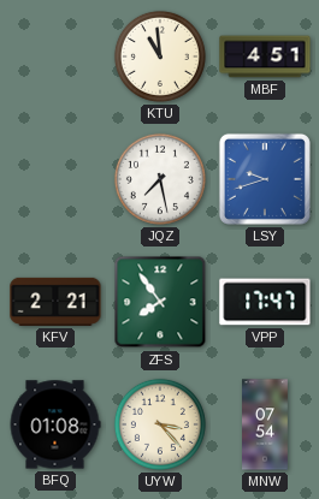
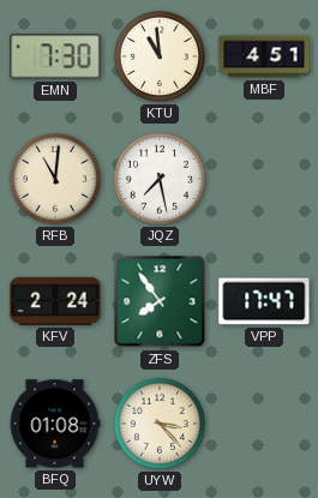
EMN: none -> 7:30
RFB: none -> 11:01
LSY: 9:42 -> none
KFV: 2:21 -> 2:24
MNW: 07:54 -> none
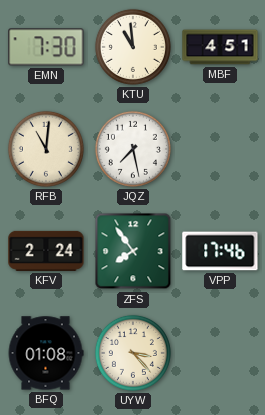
VPP: 17:47 -> 17:46
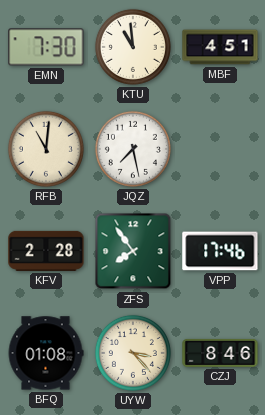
KFV: 2:24 -> 2:28
CZJ: none -> 8:46
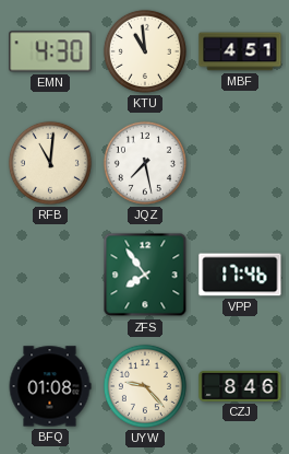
EMN: 7:30 -> 4:30
KFV: 2:28 -> none
UYW: 3:23 -> 9:23
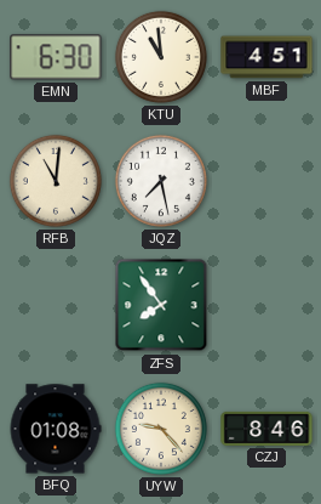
EMN: 4:30 -> 6:30
VPP: 17:46 -> none
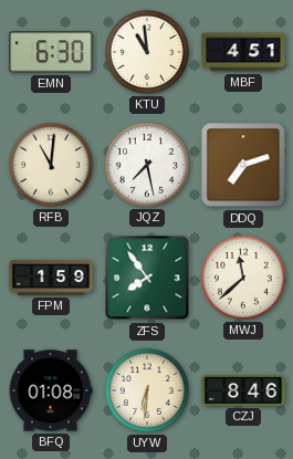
DDQ: none -> 7:12
FPM: none -> 1:59
MWJ: none -> 11:38
UYW: 9:23 -> 6:31
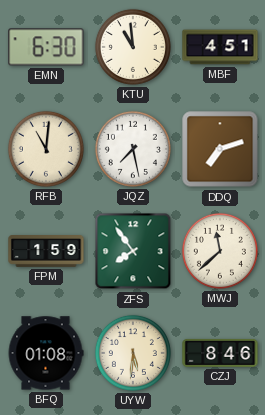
UYW: 6:31 -> 5:31
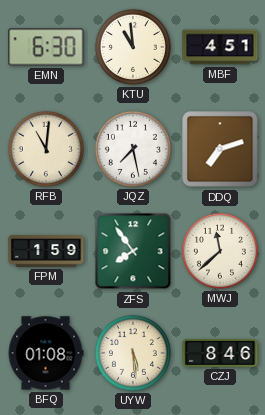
UYW: 5:31 -> 5:29
